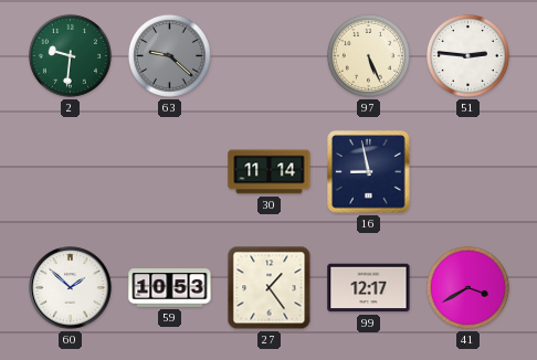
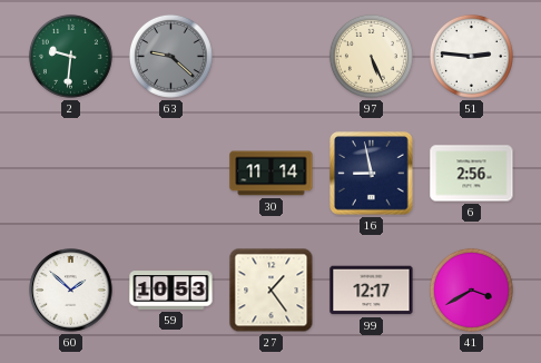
6: none -> 2:56
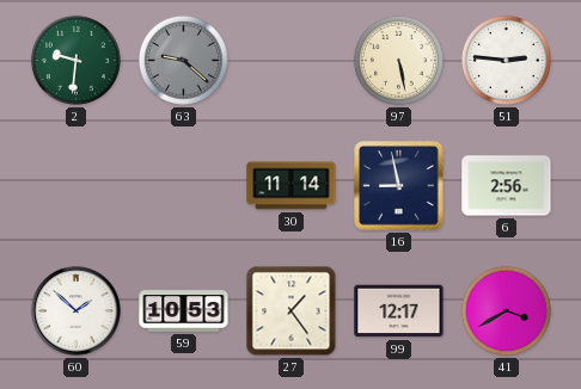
97: 5:26 -> 5:28
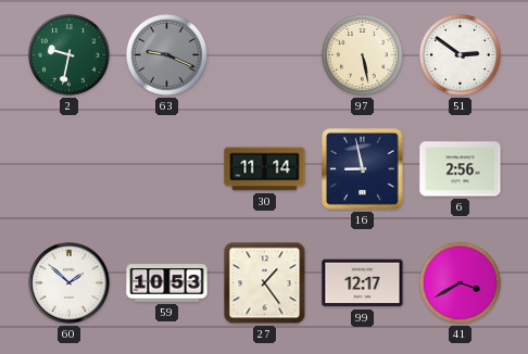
2: 9:31 -> 9:32
63: 9:22 -> 9:19
51: 2:46 -> 2:51
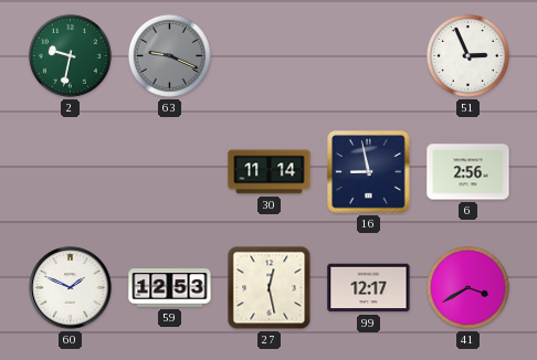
97: 5:28 -> none
51: 2:51 -> 2:56
60: 1:52 -> 1:49
59: 10:53 -> 12:53
27: 1:24 -> 12:28
